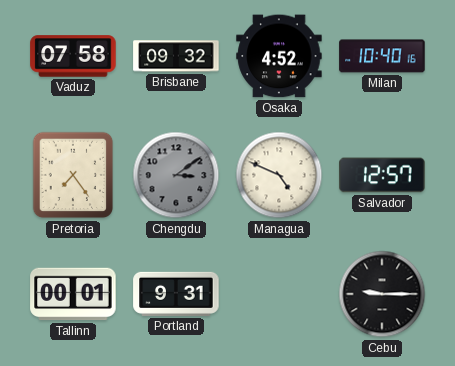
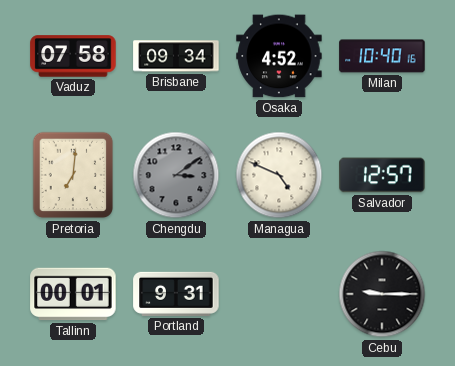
Brisbane: 09:32 -> 09:34
Pretoria: 7:24 -> 7:01
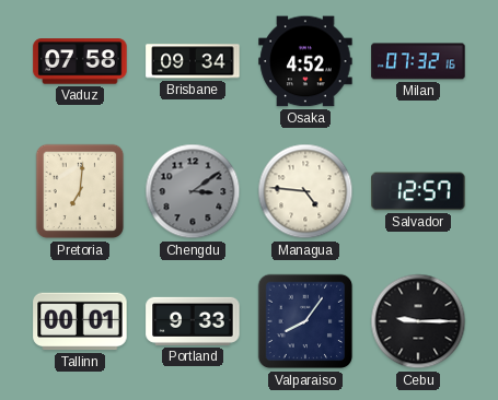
Milan: 10:40 -> 07:32
Managua: 4:49 -> 4:46
Portland: 9:31 -> 9:33
Valparaiso: none -> 8:06
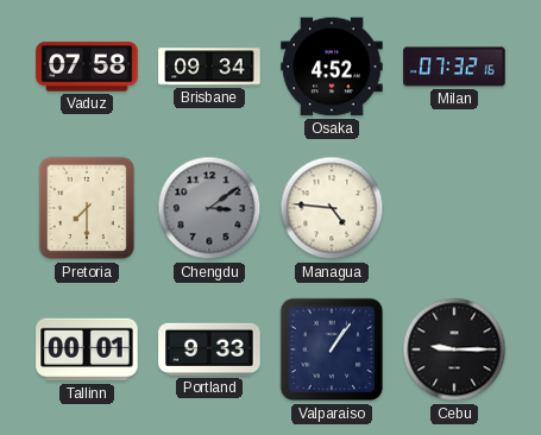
Pretoria: 7:01 -> 7:30
Salvador: 12:57 -> none
Valparaiso: 8:06 -> 1:06
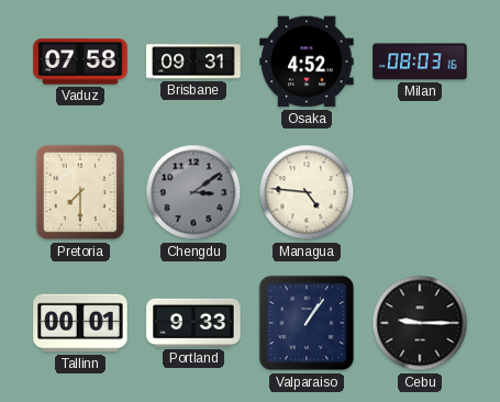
Brisbane: 09:34 -> 09:31
Milan: 07:32 -> 08:03
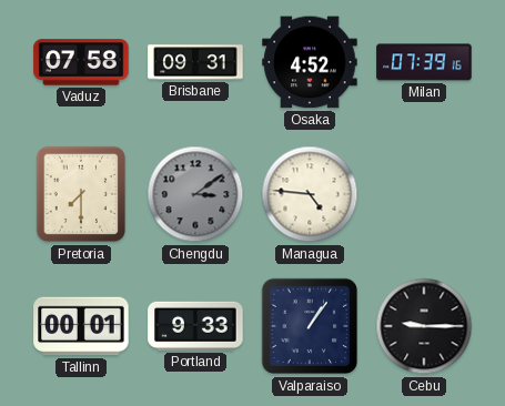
Milan: 08:03 -> 07:39
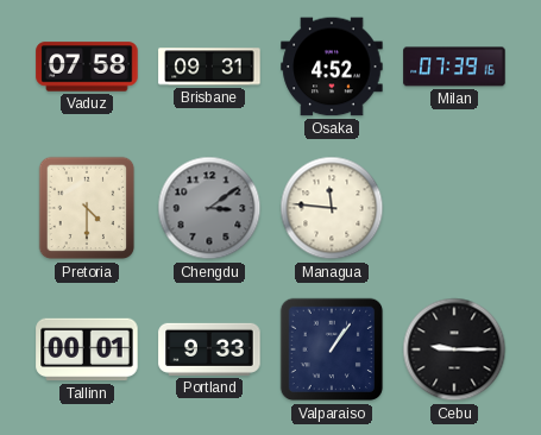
Pretoria: 7:30 -> 4:30
Managua: 4:46 -> 11:46
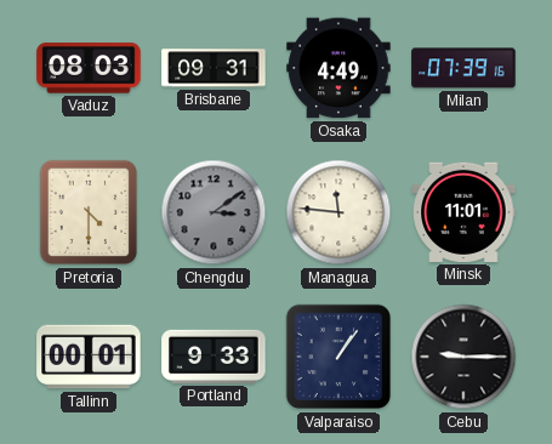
Vaduz: 07:58 -> 08:03
Osaka: 4:52 -> 4:49
Minsk: none -> 11:01
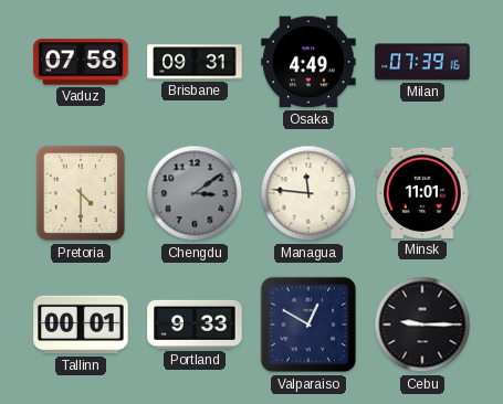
Vaduz: 08:03 -> 07:58
Valparaiso: 1:06 -> 12:50
